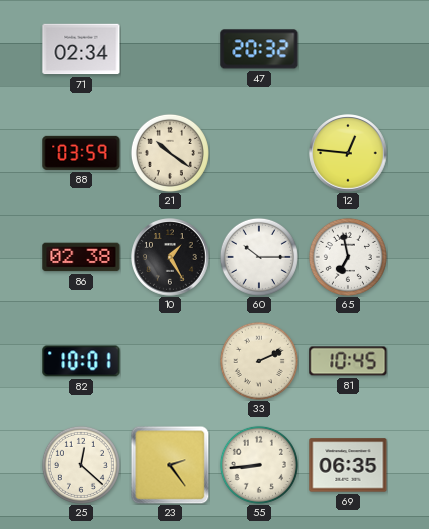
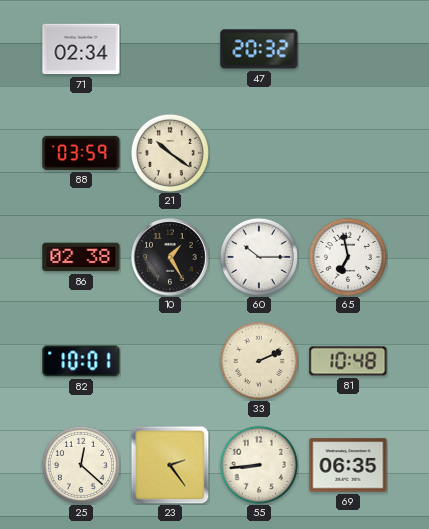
12: 12:46 -> none
81: 10:45 -> 10:48
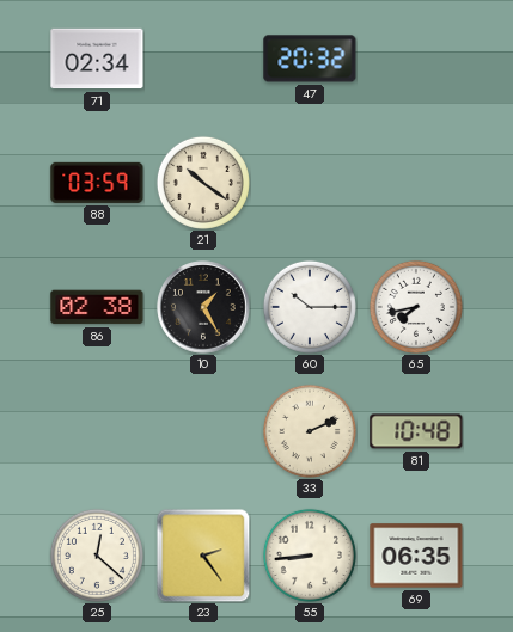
65: 6:58 -> 7:43
82: 10:01 -> none
